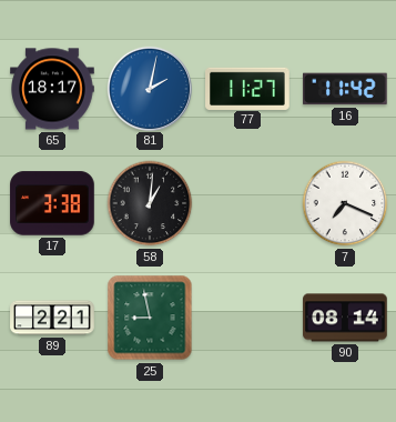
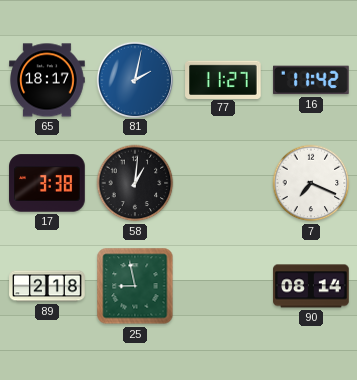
89: 2:21 -> 2:18
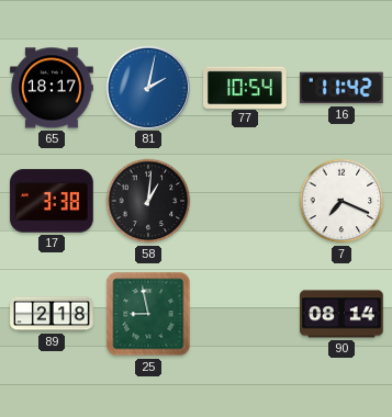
77: 11:27 -> 10:54
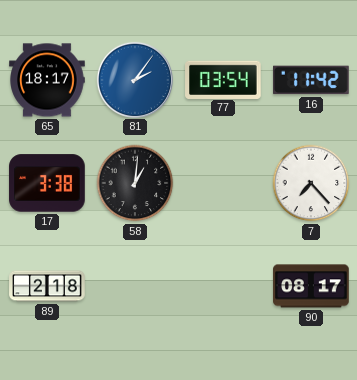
81: 2:02 -> 2:06
77: 10:54 -> 03:54
7: 7:19 -> 7:23
25: 8:58 -> none
90: 08:14 -> 08:17
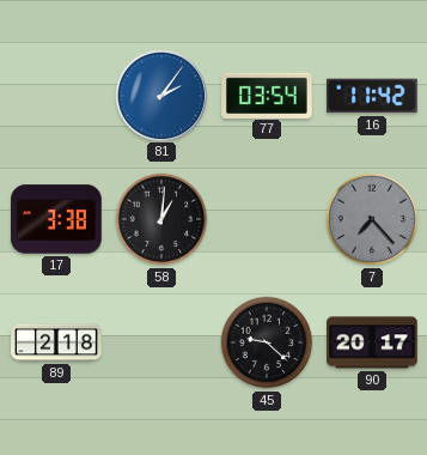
65: 18:17 -> none
7 dial: white -> grey
45: none -> 9:22
90: 08:17 -> 20:17
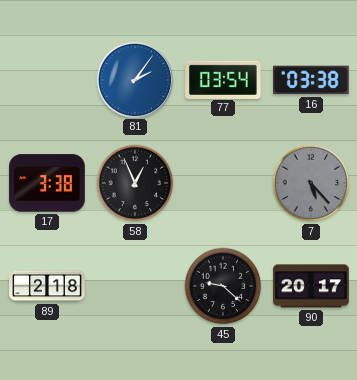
16: 11:42 -> 03:38
58: 1:01 -> 12:56
7: 7:23 -> 5:23
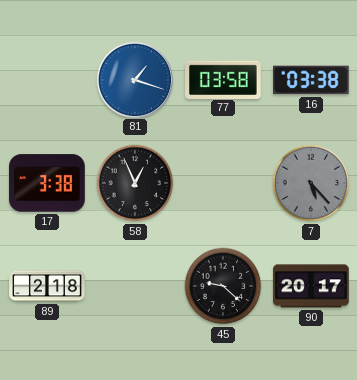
81: 2:06 -> 1:18
77: 03:54 -> 03:58
